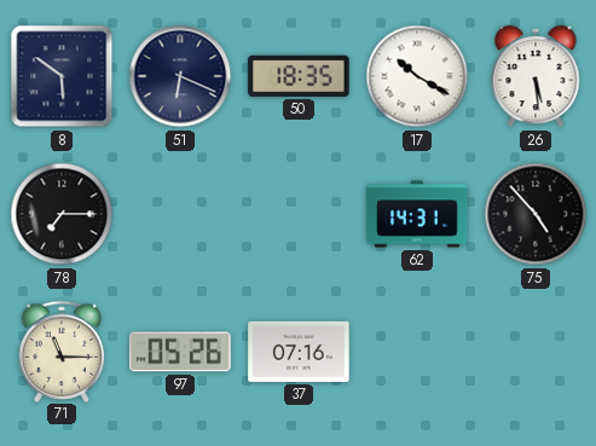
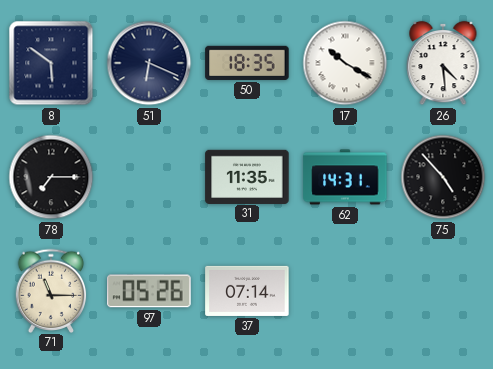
26: 5:29 -> 4:29
31: none -> 11:35
37: 07:16 -> 07:14
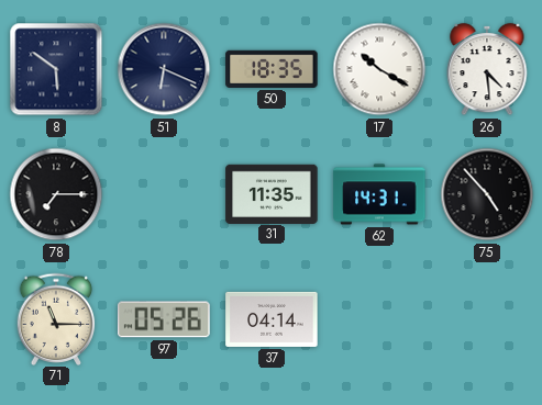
37: 07:14 -> 04:14
